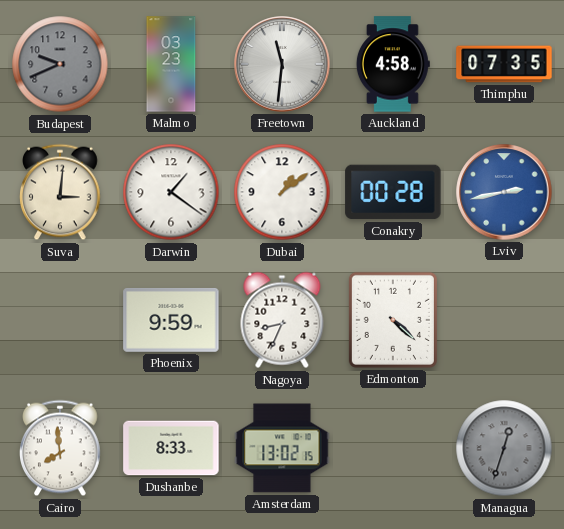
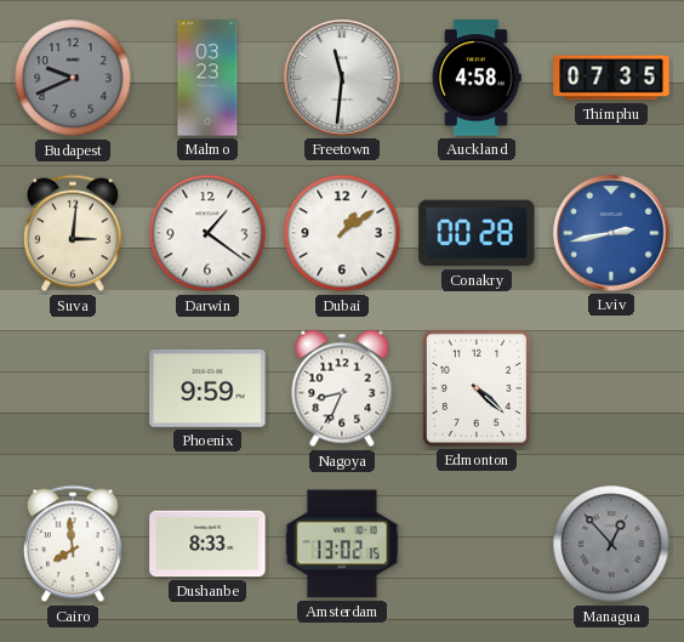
Managua: 12:33 -> 12:53
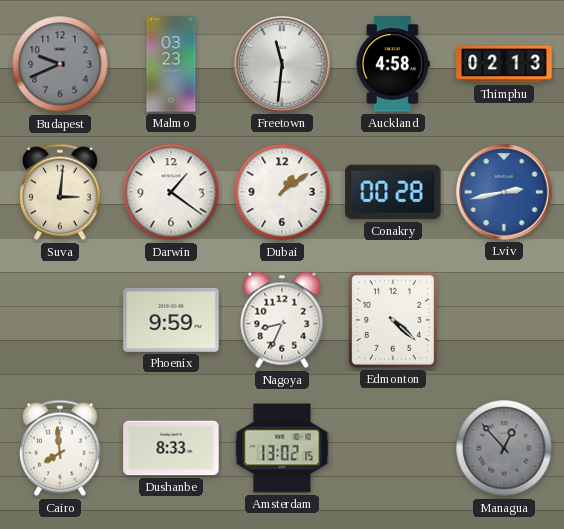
Thimphu: 07:35 -> 02:13
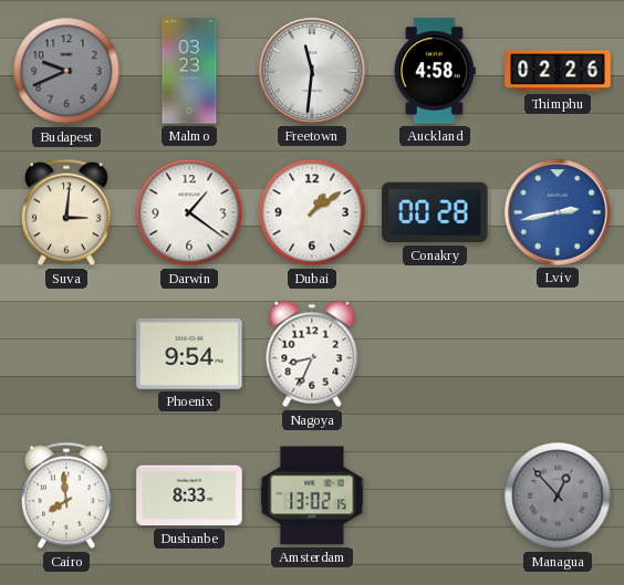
Thimphu: 02:13 -> 02:26
Phoenix: 9:59 -> 9:54
Edmonton: 4:22 -> none
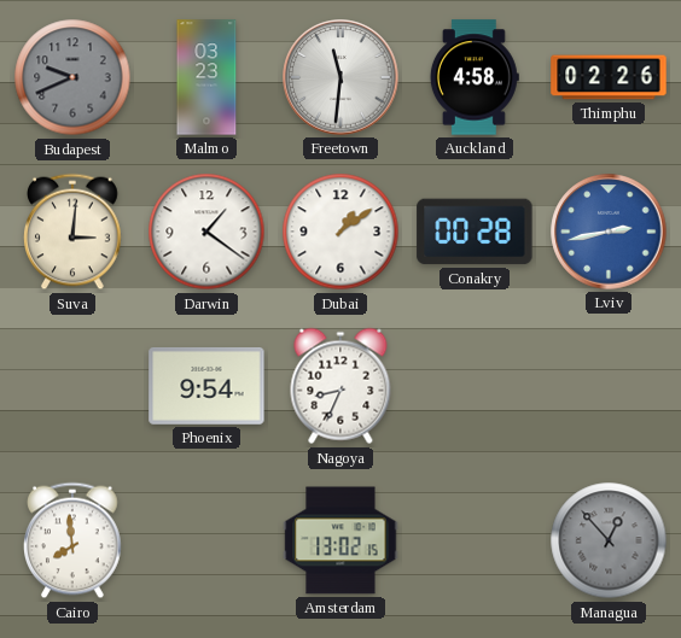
Dushanbe: 8:33 -> none
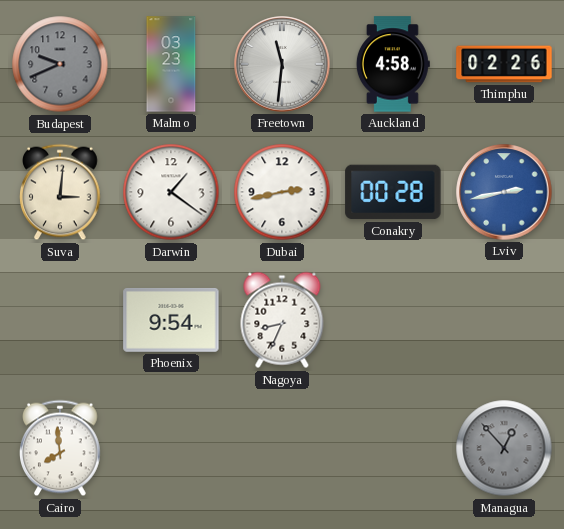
Dubai: 1:09 -> 2:43
Amsterdam: 13:02 -> none
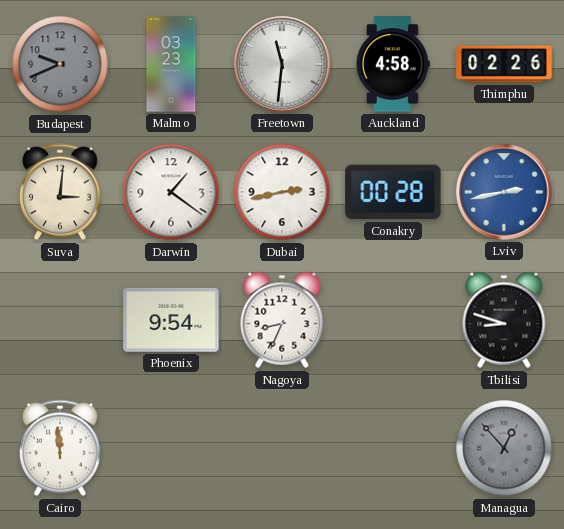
Tbilisi: none -> 8:48
Cairo: 7:59 -> 11:59
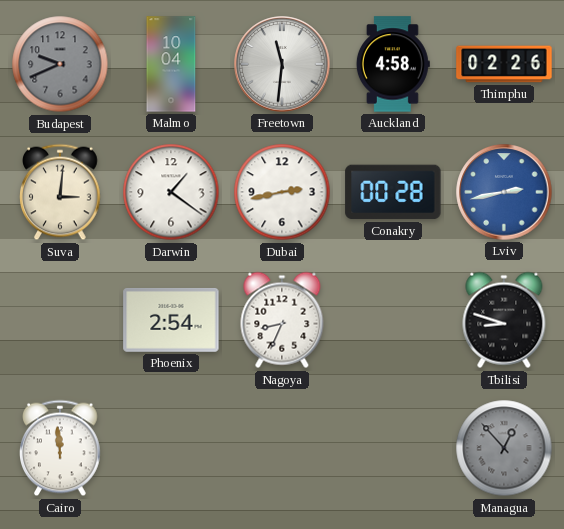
Malmo: 03:23 -> 10:04
Phoenix: 9:54 -> 2:54
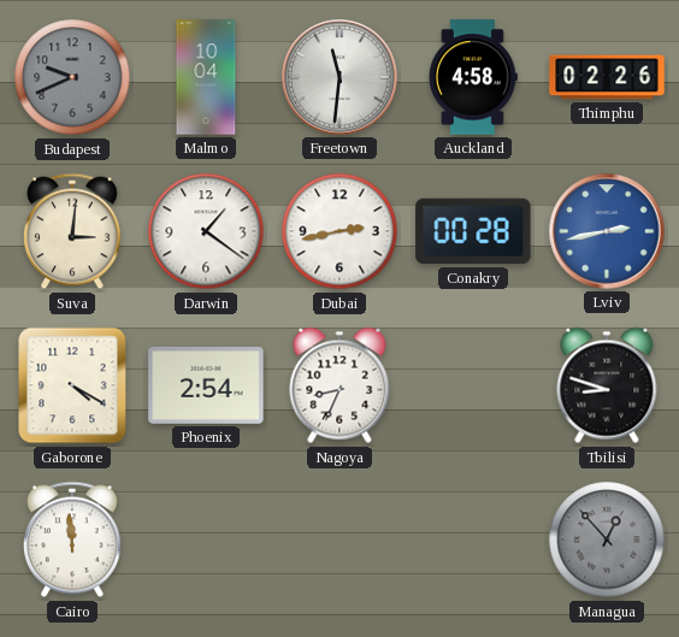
Gaborone: none -> 4:20
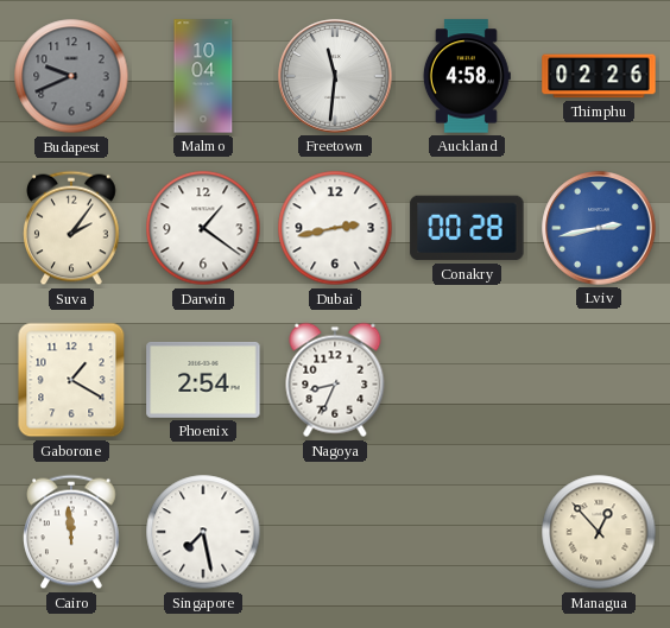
Suva: 3:01 -> 2:06
Gaborone: 4:20 -> 1:20
Tbilisi: 8:48 -> none
Singapore: none -> 7:28
Managua dial: grey -> cream
